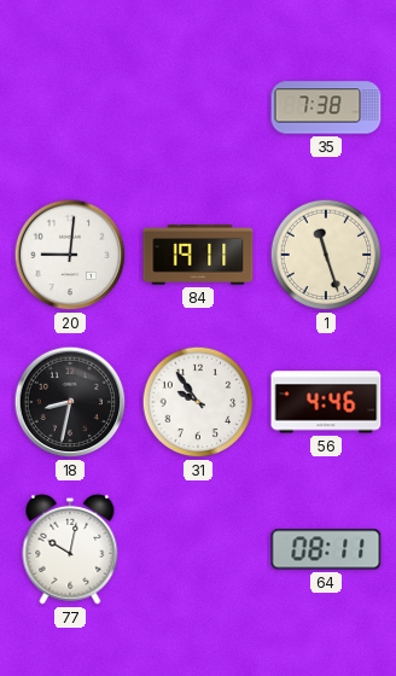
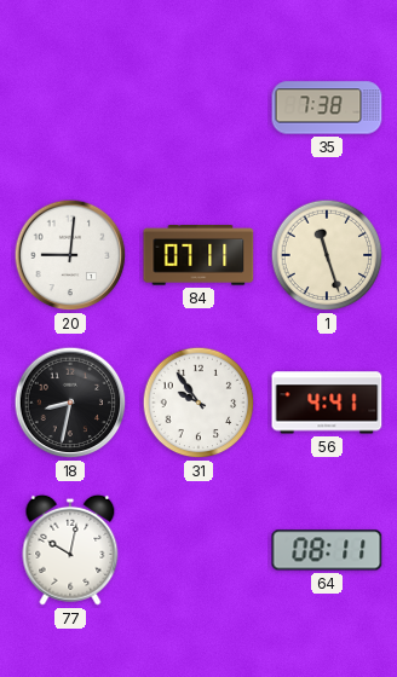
84: 19:11 -> 07:11
56: 4:46 -> 4:41
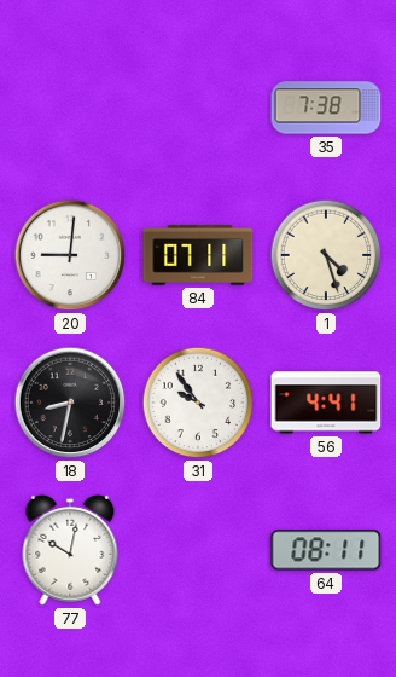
1: 11:27 -> 4:27
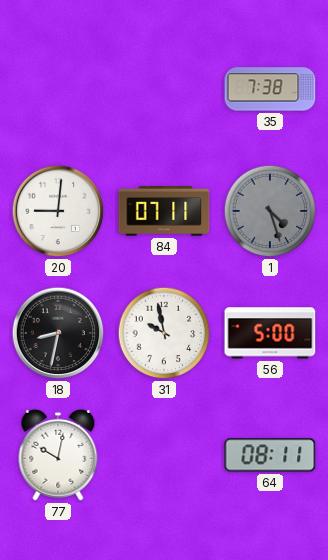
1 dial: cream -> grey
31: 9:54 -> 9:58
56: 4:41 -> 5:00
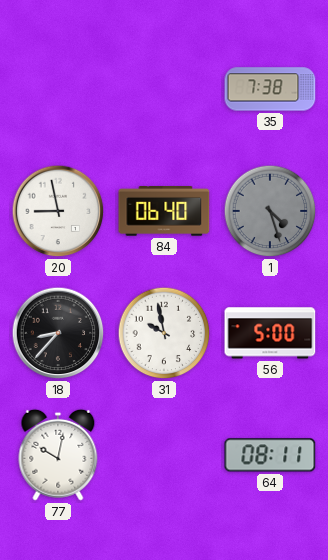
20: 9:01 -> 8:58
84: 07:11 -> 06:40
18: 8:32 -> 8:37
